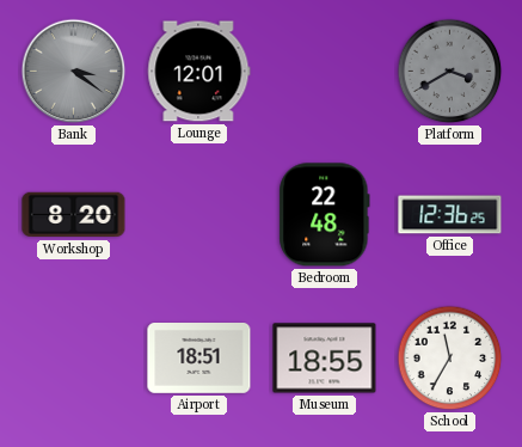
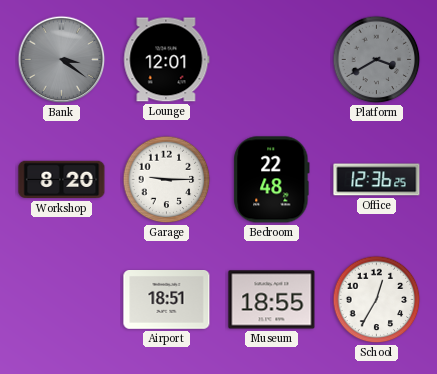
Garage: none -> 9:15
School: 11:35 -> 12:35
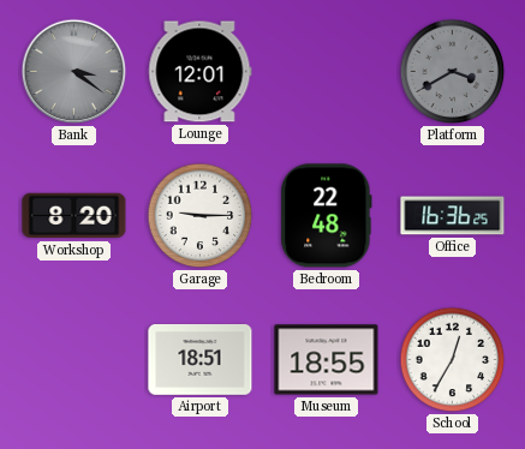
Office: 12:36 -> 16:36
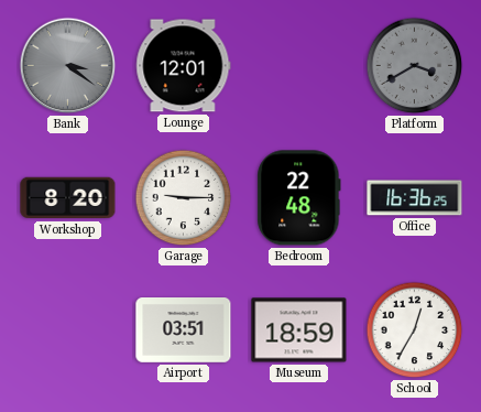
Airport: 18:51 -> 03:51
Museum: 18:55 -> 18:59
